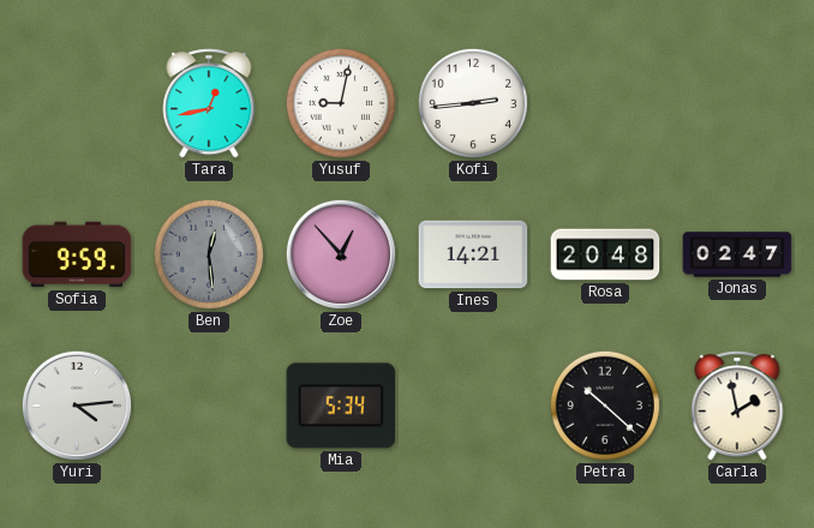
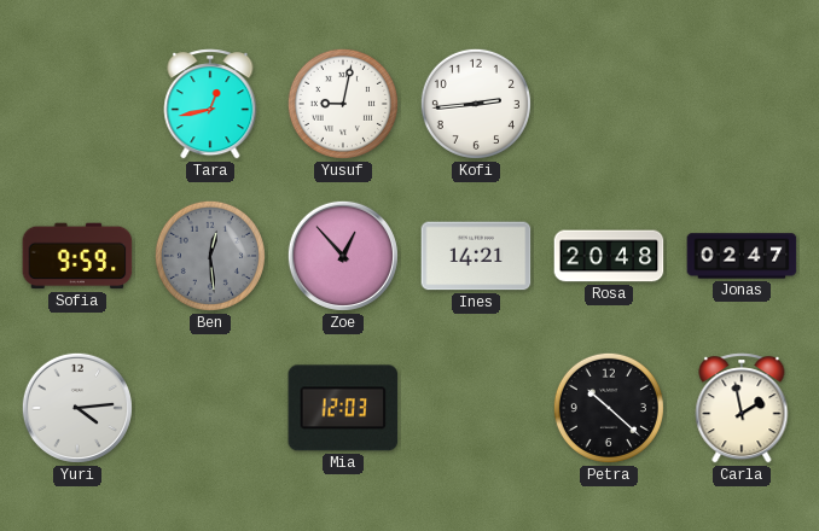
Mia: 5:34 -> 12:03
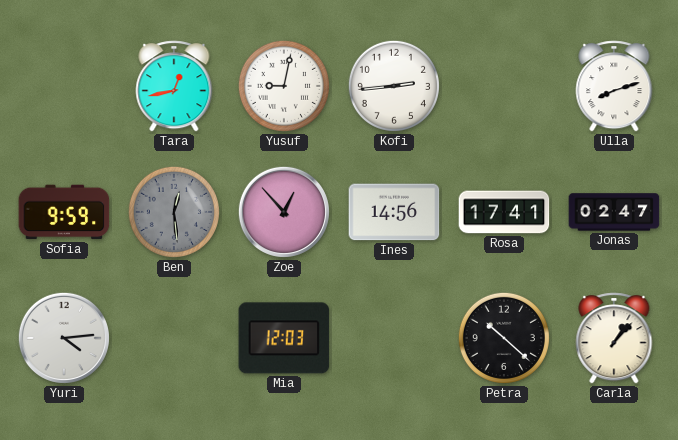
Ulla: none -> 8:12
Ines: 14:21 -> 14:56
Rosa: 20:48 -> 17:41
Carla: 1:58 -> 1:07
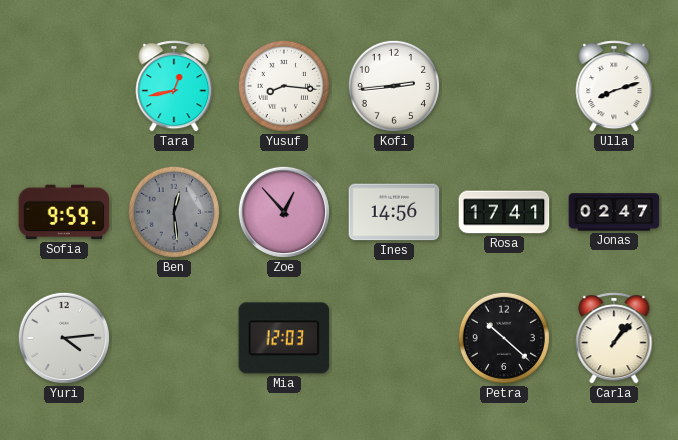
Yusuf: 9:02 -> 8:16
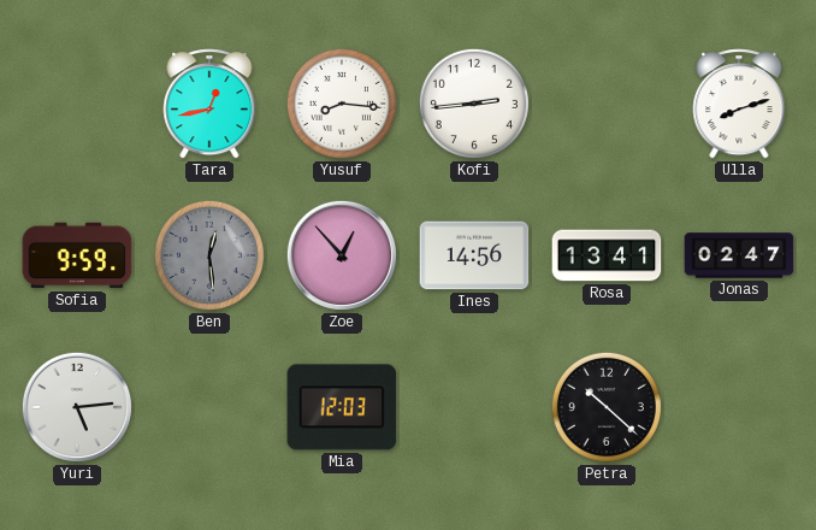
Rosa: 17:41 -> 13:41
Yuri: 4:14 -> 5:14
Carla: 1:07 -> none
